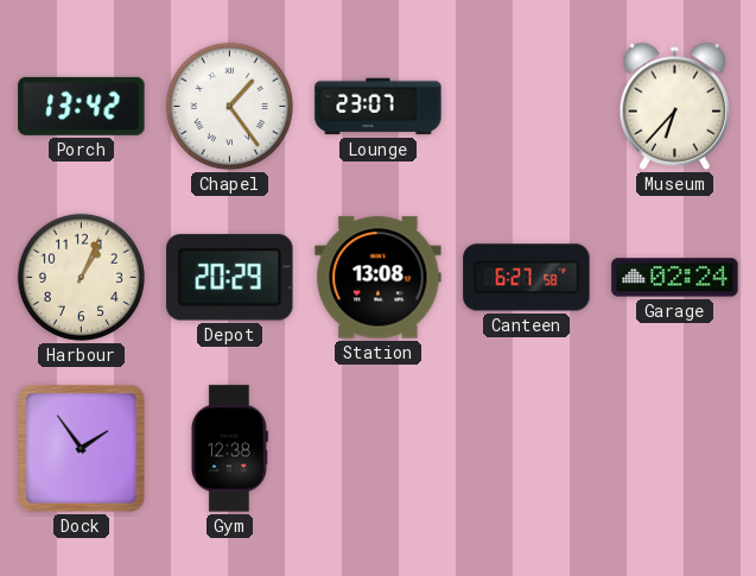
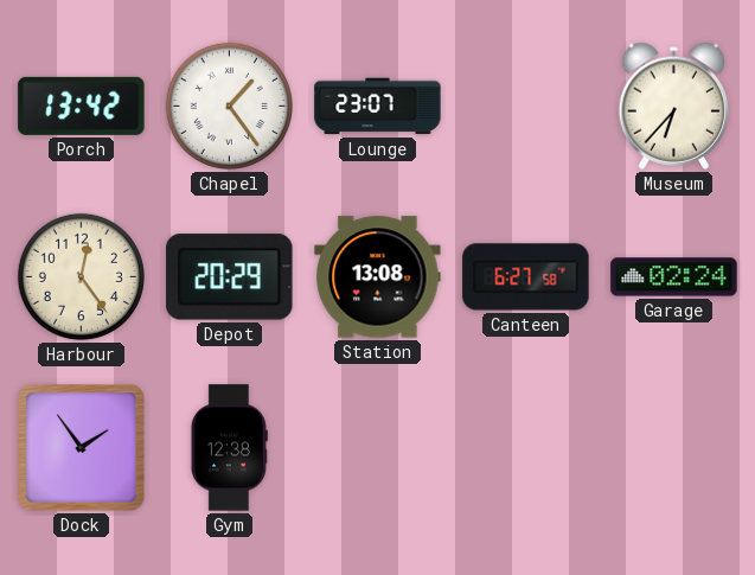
Harbour: 1:04 -> 12:24
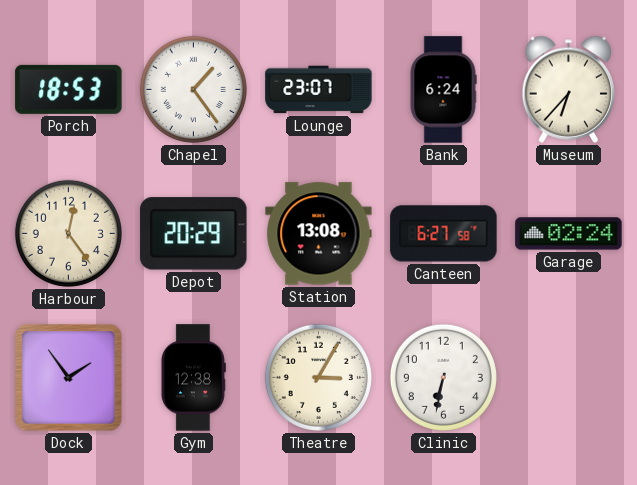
Porch: 13:42 -> 18:53
Bank: none -> 6:24
Theatre: none -> 3:05
Clinic: none -> 6:32
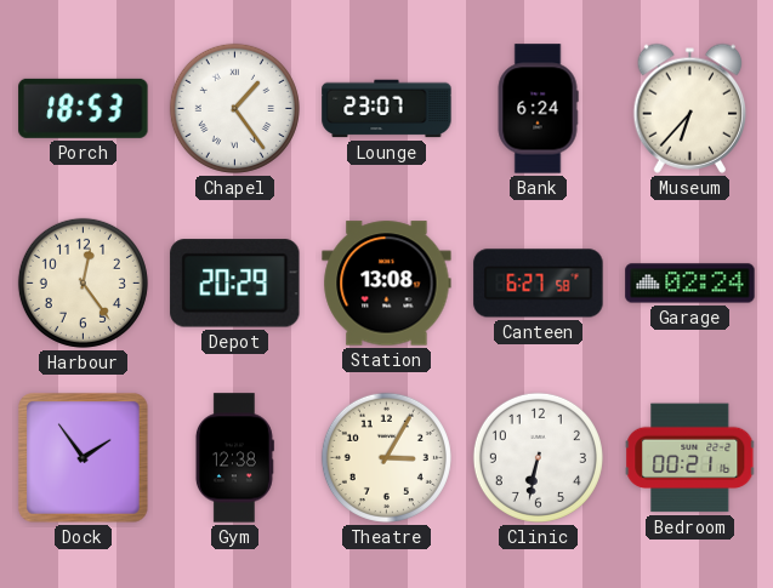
Bedroom: none -> 00:21
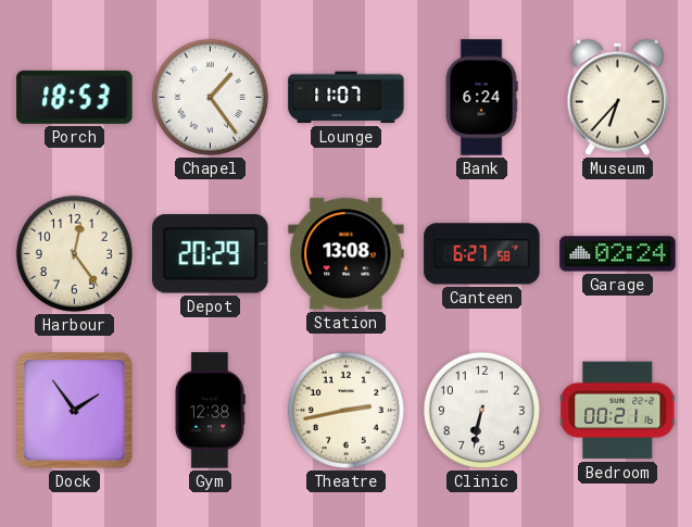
Lounge: 23:07 -> 11:07
Theatre: 3:05 -> 2:43
